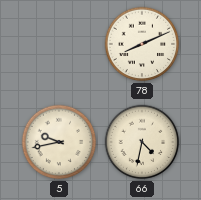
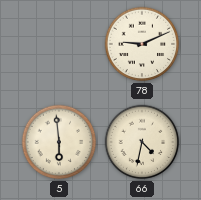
78: 8:11 -> 9:11
5: 9:43 -> 5:59
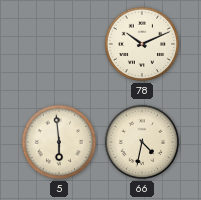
78: 9:11 -> 10:11
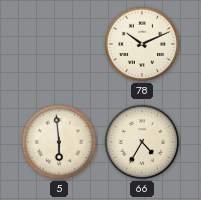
66: 4:32 -> 4:35
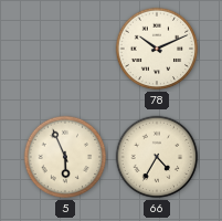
5: 5:59 -> 5:56
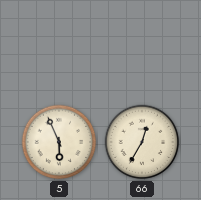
78: 10:11 -> none
66: 4:35 -> 12:35
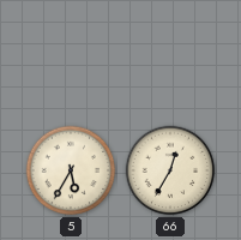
5: 5:56 -> 5:35
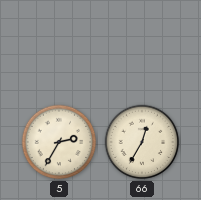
5: 5:35 -> 2:35
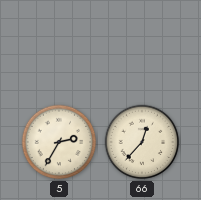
66: 12:35 -> 12:37
